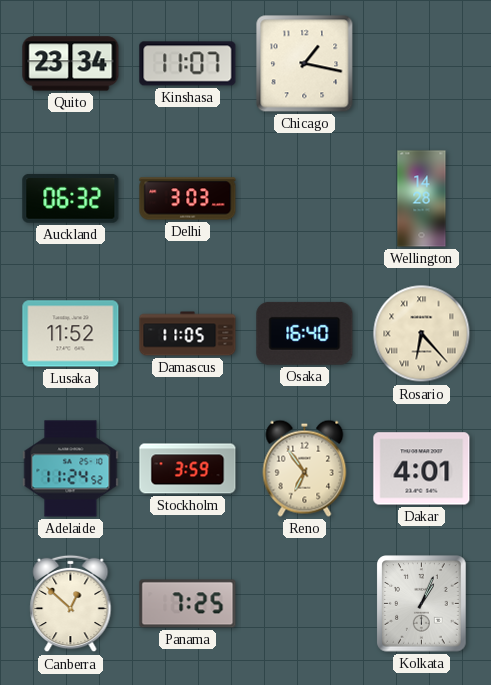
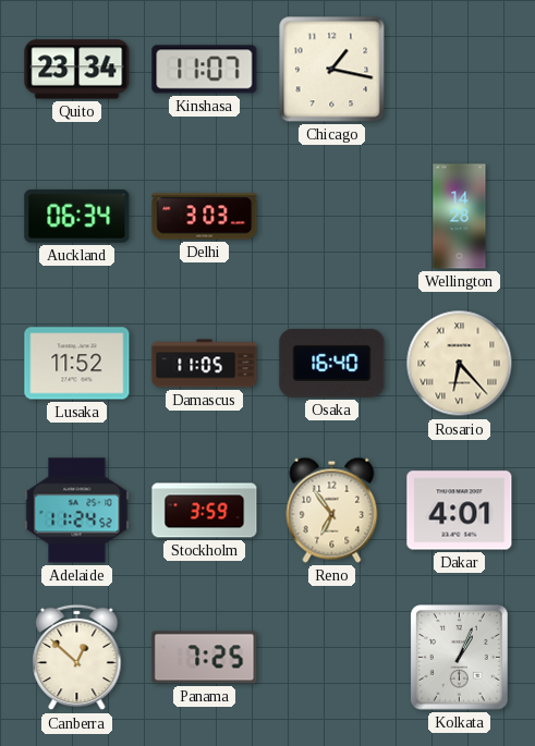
Auckland: 06:32 -> 06:34
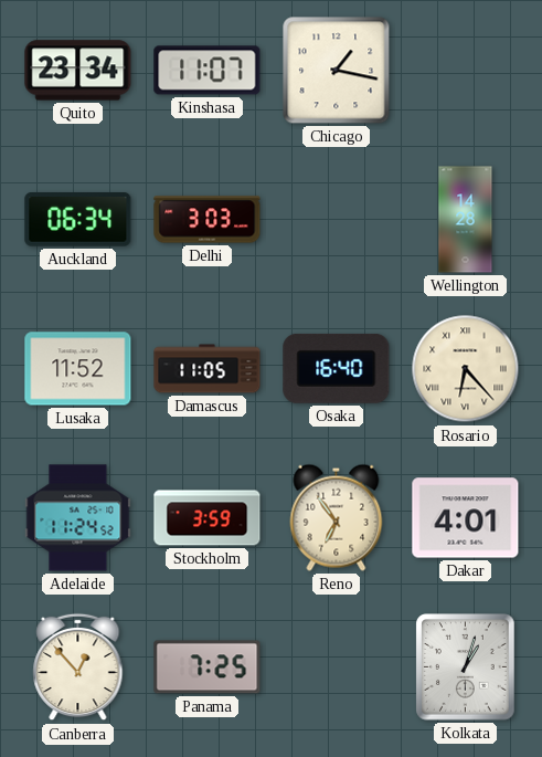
Canberra: 12:52 -> 12:53
Kolkata: 1:04 -> 1:03
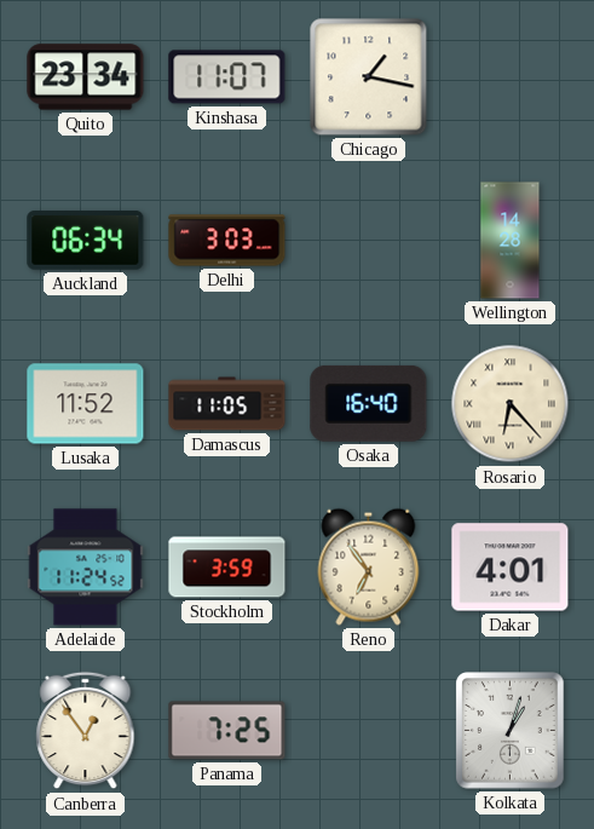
Canberra: 12:53 -> 12:54
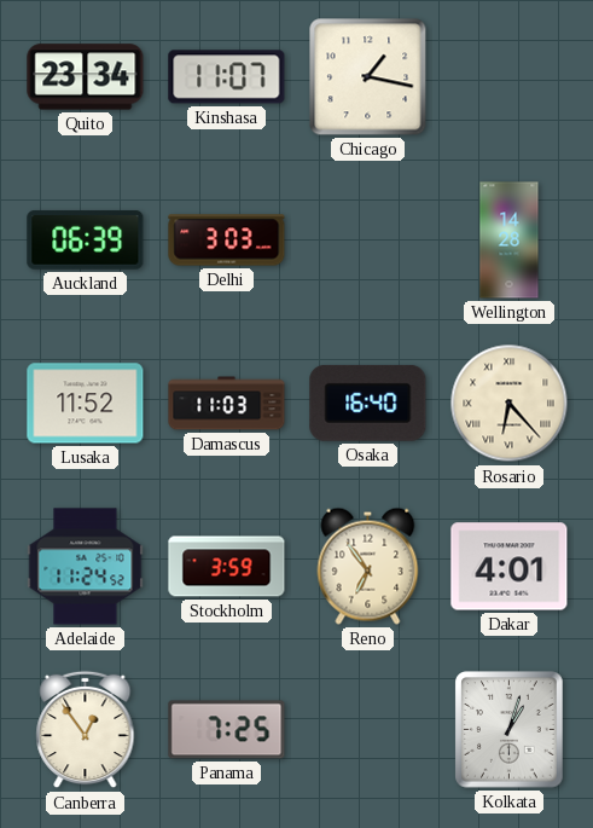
Auckland: 06:34 -> 06:39
Damascus: 11:05 -> 11:03
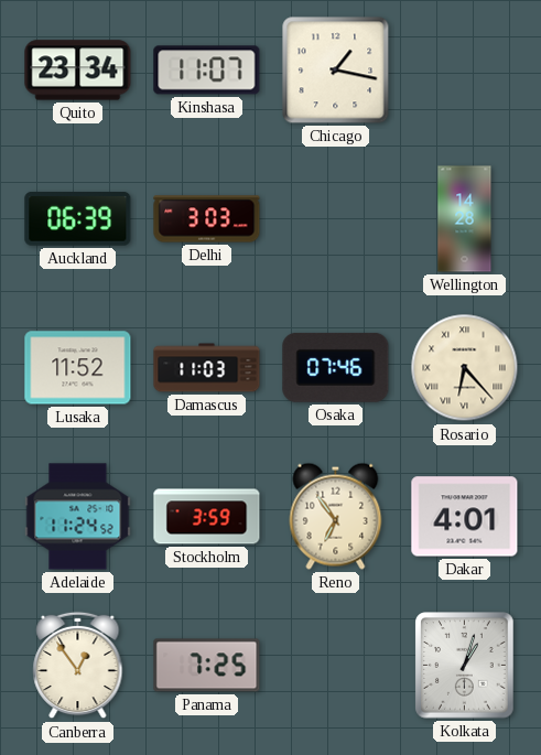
Osaka: 16:40 -> 07:46
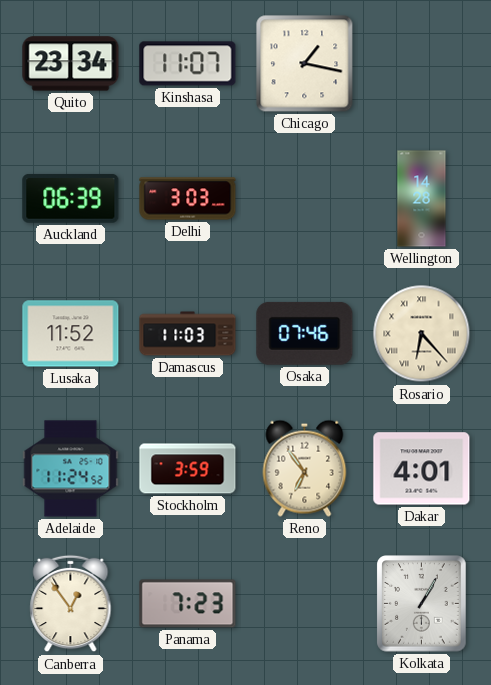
Panama: 7:25 -> 7:23
Kolkata: 1:03 -> 1:05
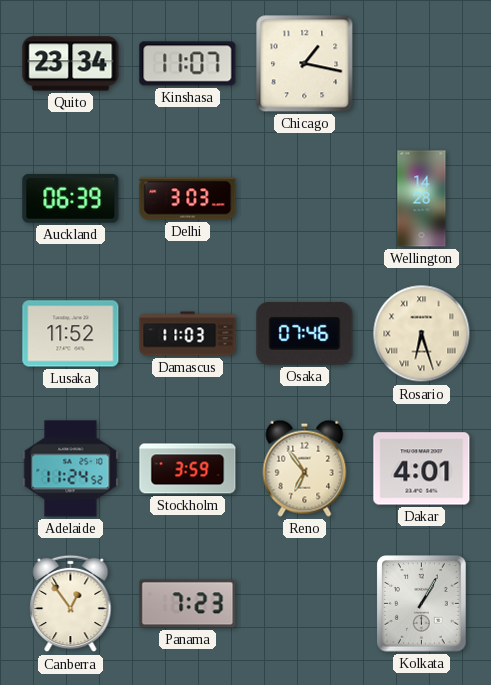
Rosario: 6:23 -> 6:27
